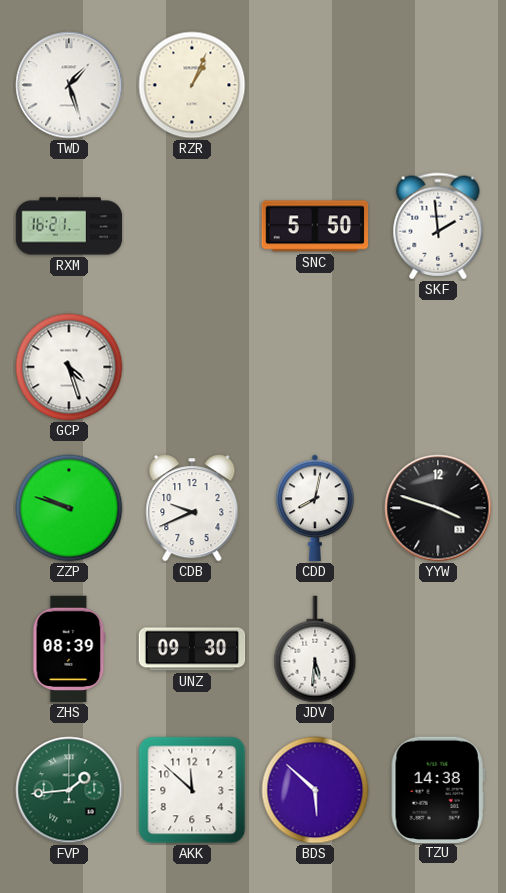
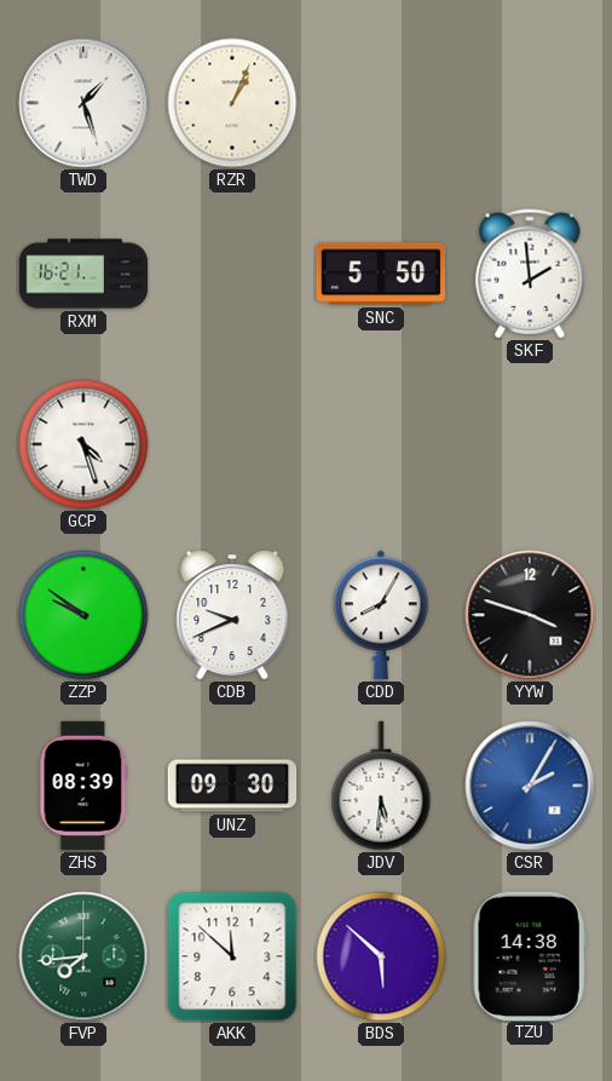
ZZP: 9:48 -> 9:51
CDD: 8:02 -> 8:05
CSR: none -> 2:05
FVP: 1:44 -> 7:44
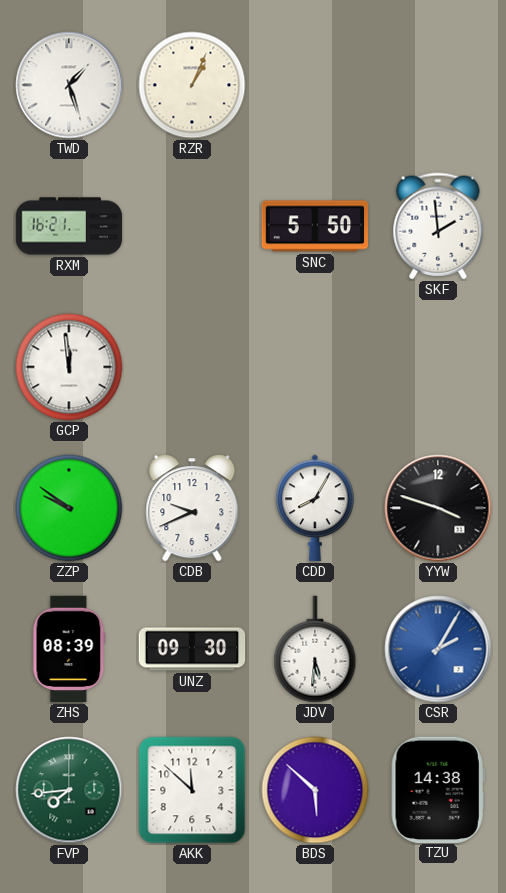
GCP: 4:27 -> 11:59
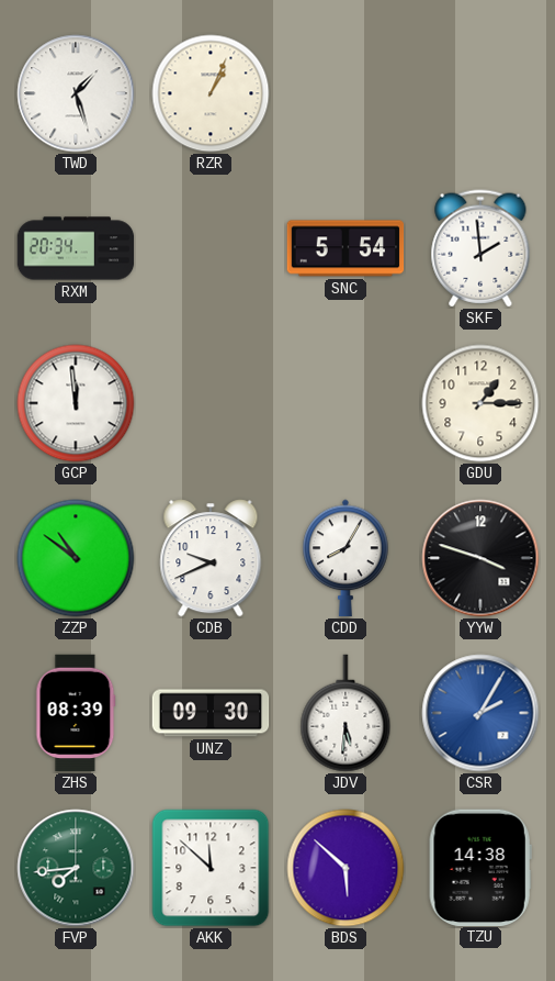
RXM: 16:21 -> 20:34
SNC: 5:50 -> 5:54
GDU: none -> 1:15
ZZP: 9:51 -> 10:51
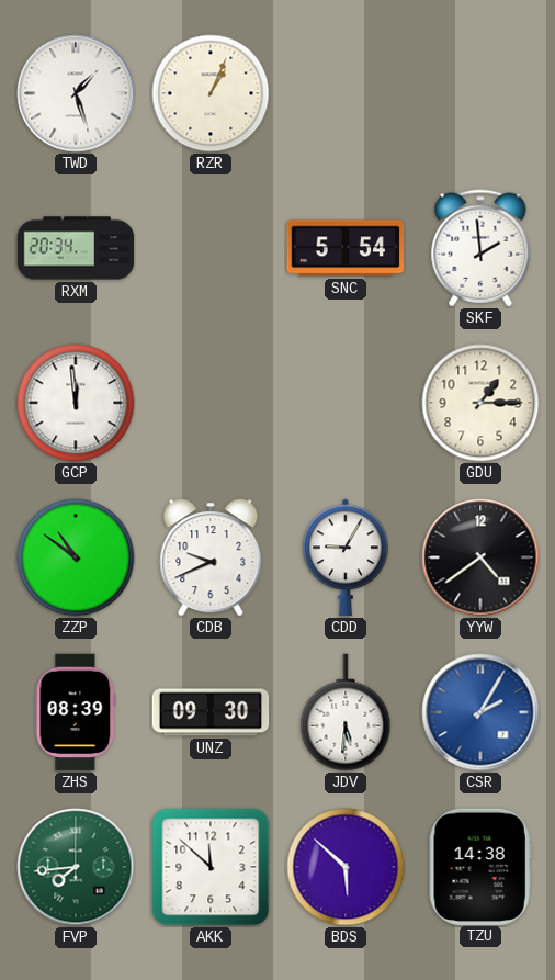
CDD: 8:05 -> 9:05
YYW: 3:48 -> 4:39
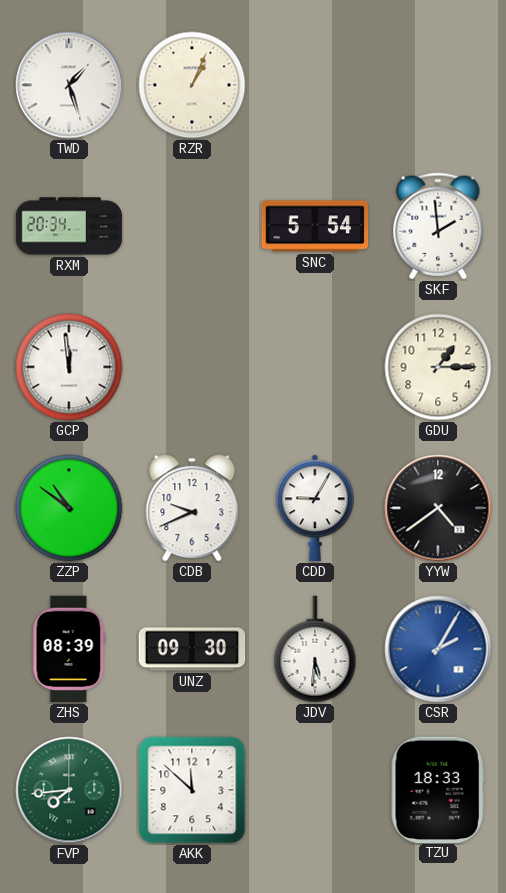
BDS: 5:52 -> none
TZU: 14:38 -> 18:33
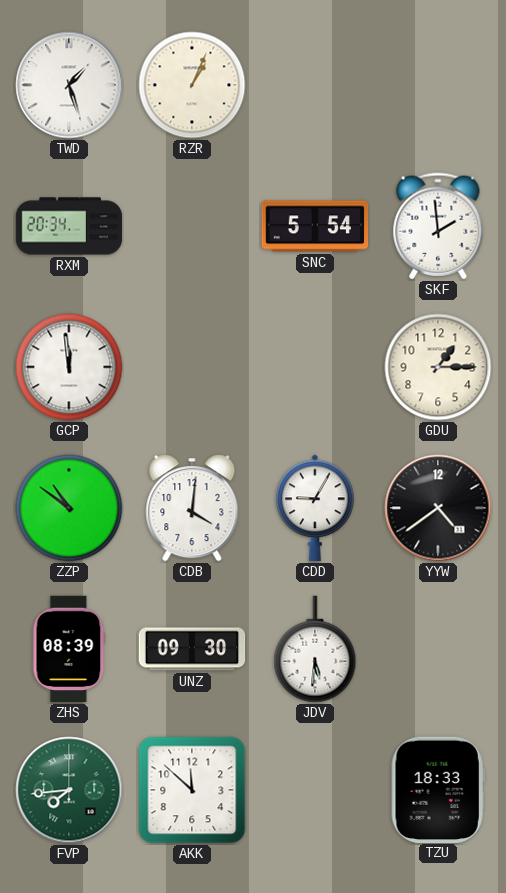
CDB: 9:41 -> 4:01
CSR: 2:05 -> none
